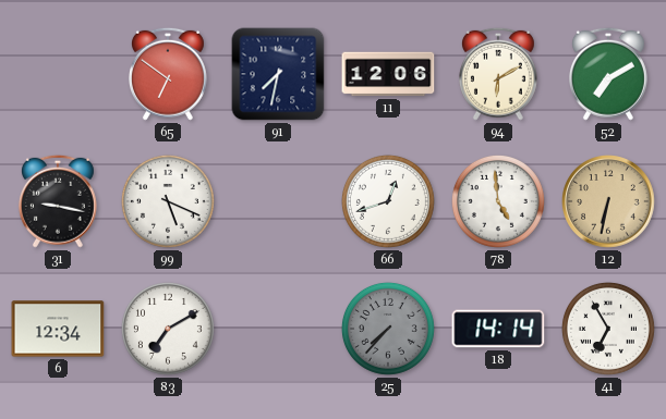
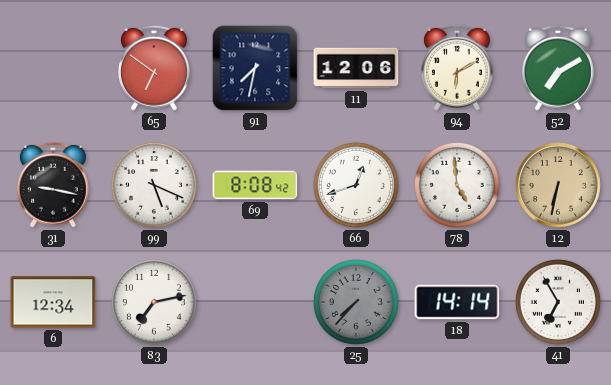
69: none -> 8:08
83: 7:10 -> 7:13
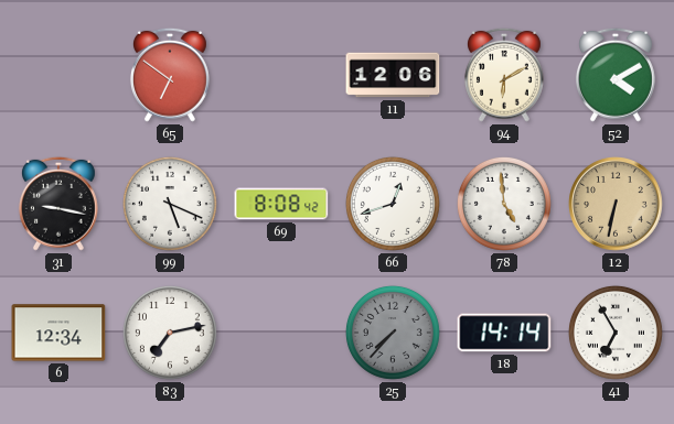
91: 7:32 -> none
52: 7:10 -> 4:10
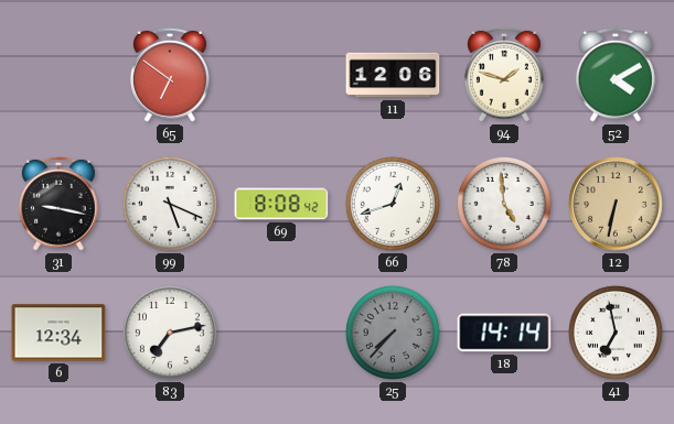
94: 6:10 -> 1:48
41: 6:55 -> 6:58
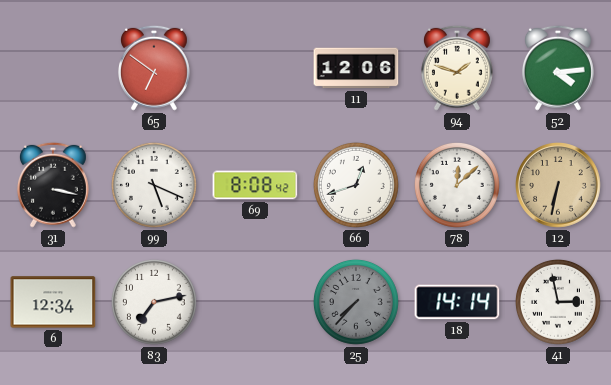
52: 4:10 -> 4:14
31: 9:17 -> 3:17
78: 4:59 -> 12:08
41: 6:58 -> 2:58
